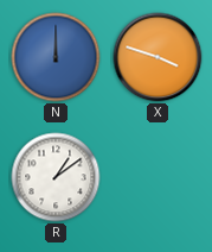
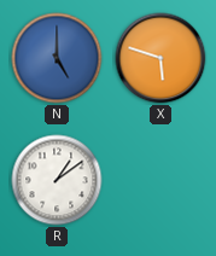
N: 12:00 -> 5:00
X: 3:48 -> 5:48
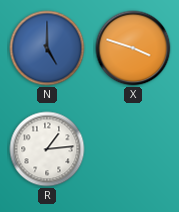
X: 5:48 -> 3:48
R: 1:09 -> 1:14
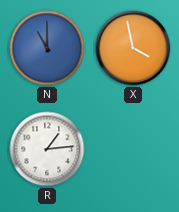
N: 5:00 -> 11:00
X: 3:48 -> 3:58
